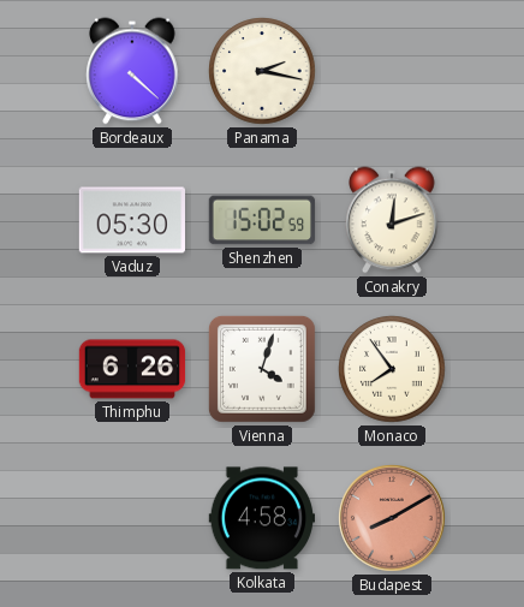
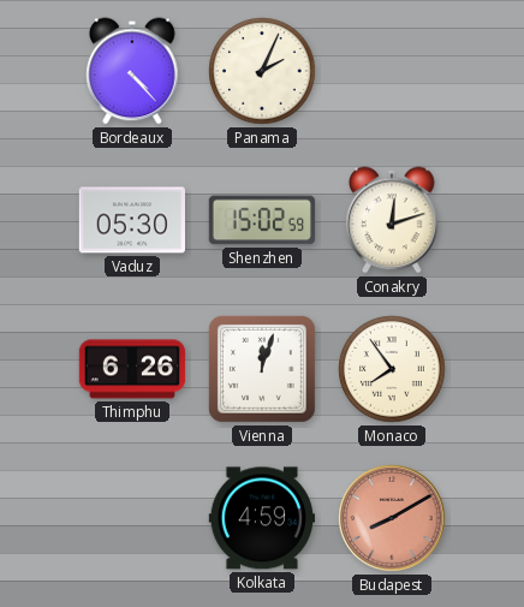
Bordeaux: 4:22 -> 4:23
Panama: 2:17 -> 2:04
Vienna: 4:03 -> 12:03
Kolkata: 4:58 -> 4:59
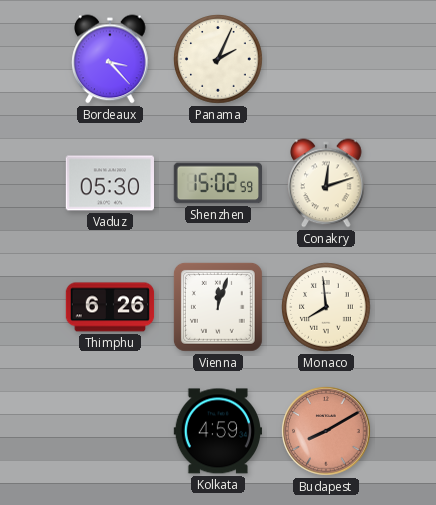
Bordeaux: 4:23 -> 3:23
Monaco: 7:54 -> 7:59
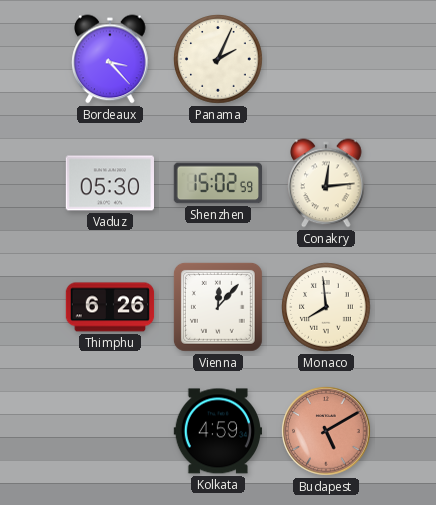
Conakry: 12:12 -> 12:14
Vienna: 12:03 -> 12:07
Budapest: 8:10 -> 5:10
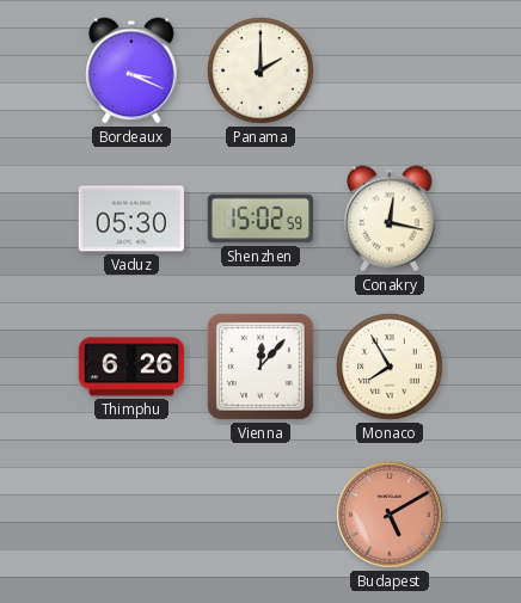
Bordeaux: 3:23 -> 3:19
Panama: 2:04 -> 2:00
Conakry: 12:14 -> 12:17
Monaco: 7:59 -> 7:55
Kolkata: 4:59 -> none
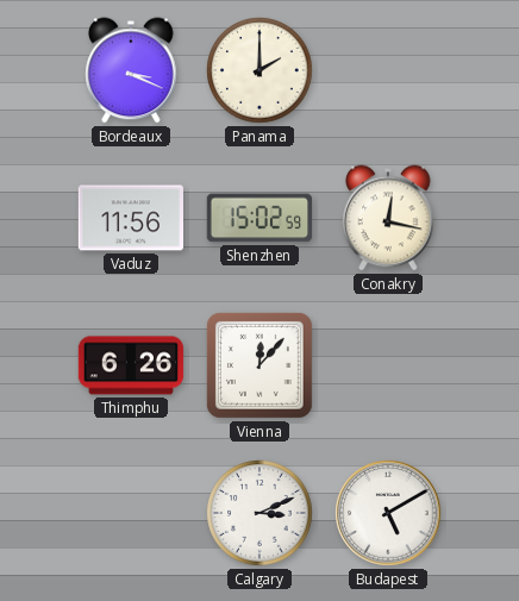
Vaduz: 05:30 -> 11:56
Monaco: 7:55 -> none
Calgary: none -> 3:11
Budapest dial: salmon -> white
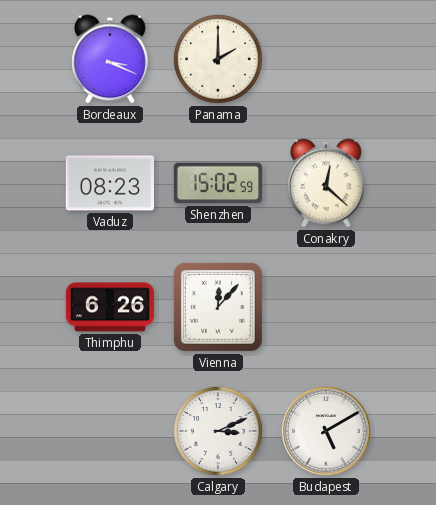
Vaduz: 11:56 -> 08:23
Conakry: 12:17 -> 12:22
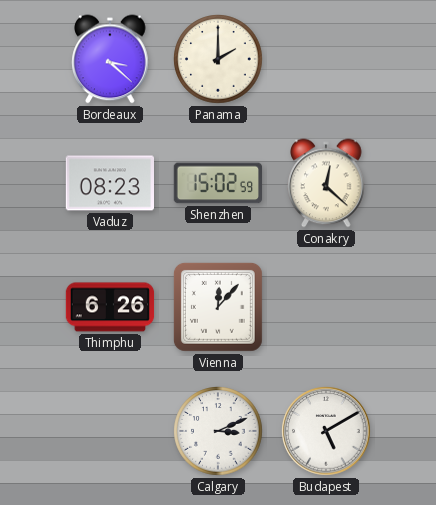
Bordeaux: 3:19 -> 3:22
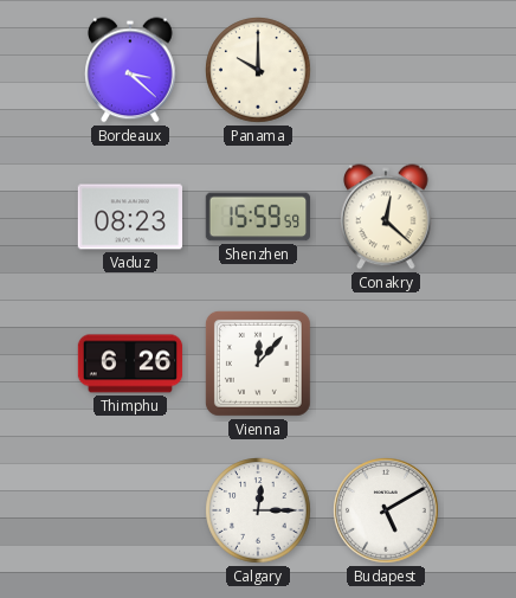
Panama: 2:00 -> 10:00
Shenzhen: 15:02 -> 15:59
Calgary: 3:11 -> 12:15
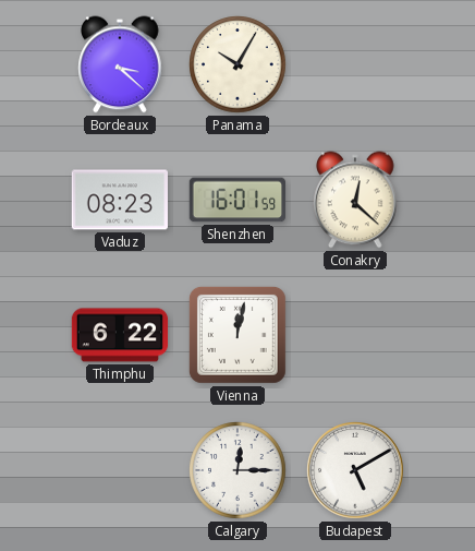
Panama: 10:00 -> 10:05
Shenzhen: 15:59 -> 16:01
Thimphu: 6:26 -> 6:22
Vienna: 12:07 -> 12:02
